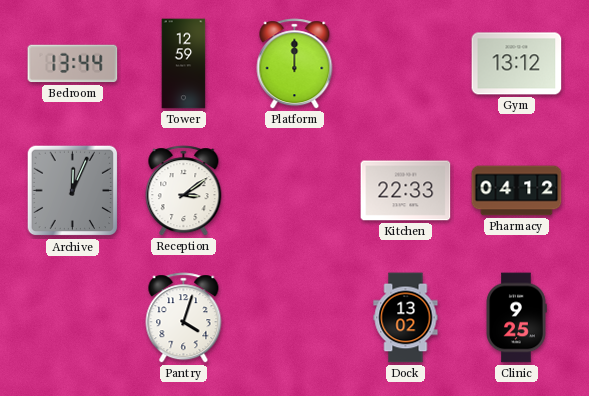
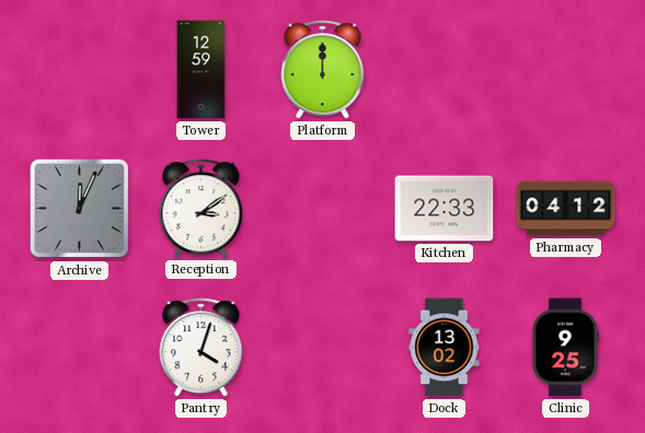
Bedroom: 13:44 -> none
Gym: 13:12 -> none
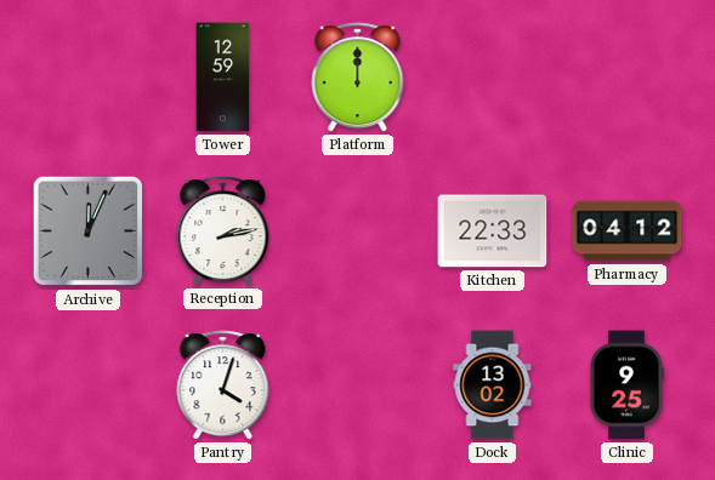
Reception: 3:09 -> 2:13
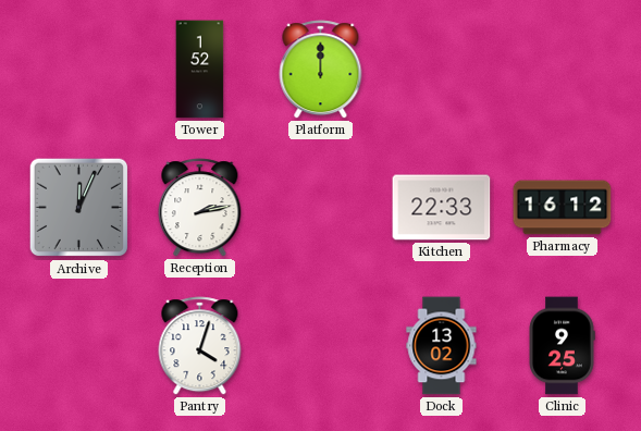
Tower: 12:59 -> 1:52
Pharmacy: 04:12 -> 16:12
